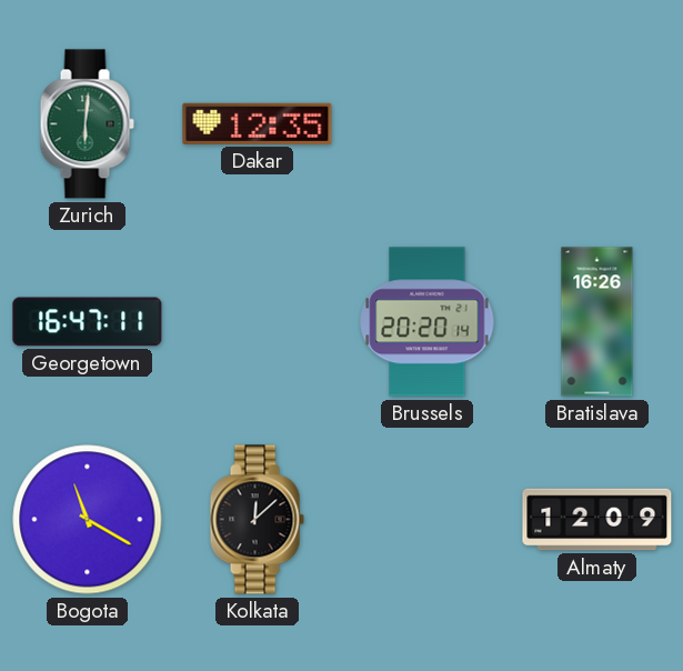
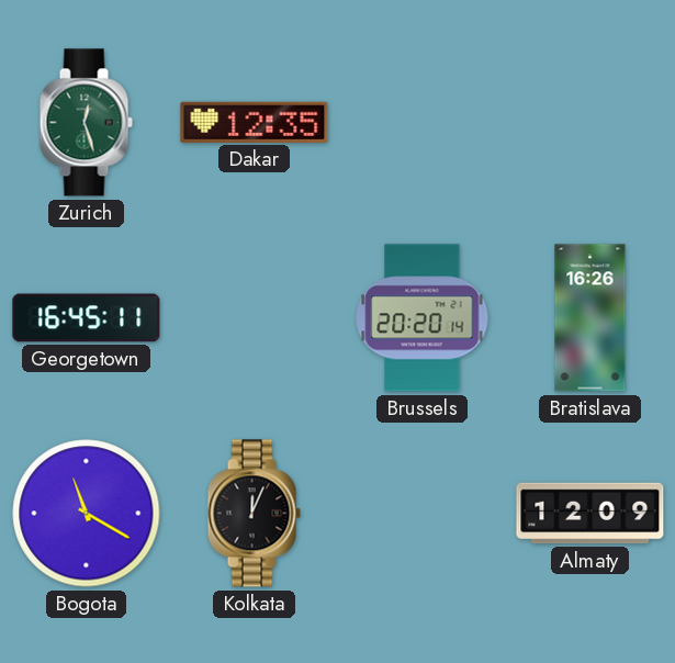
Zurich: 6:01 -> 12:27
Georgetown: 16:47 -> 16:45
Kolkata: 12:08 -> 12:04
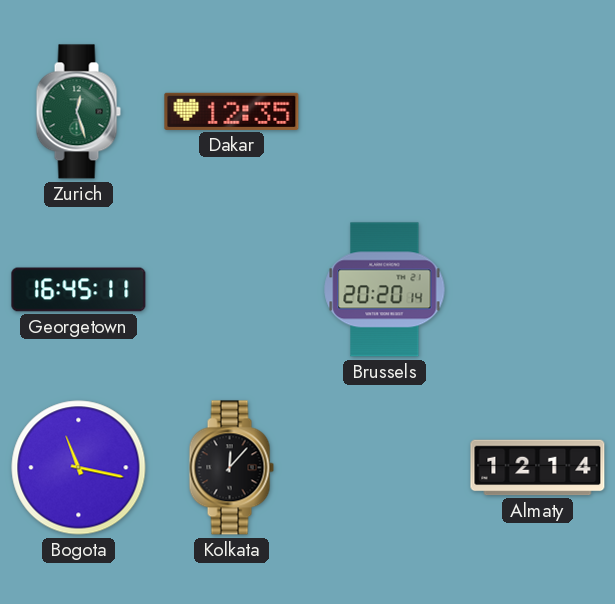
Bratislava: 16:26 -> none
Bogota: 11:20 -> 11:17
Kolkata: 12:04 -> 12:07
Almaty: 12:09 -> 12:14
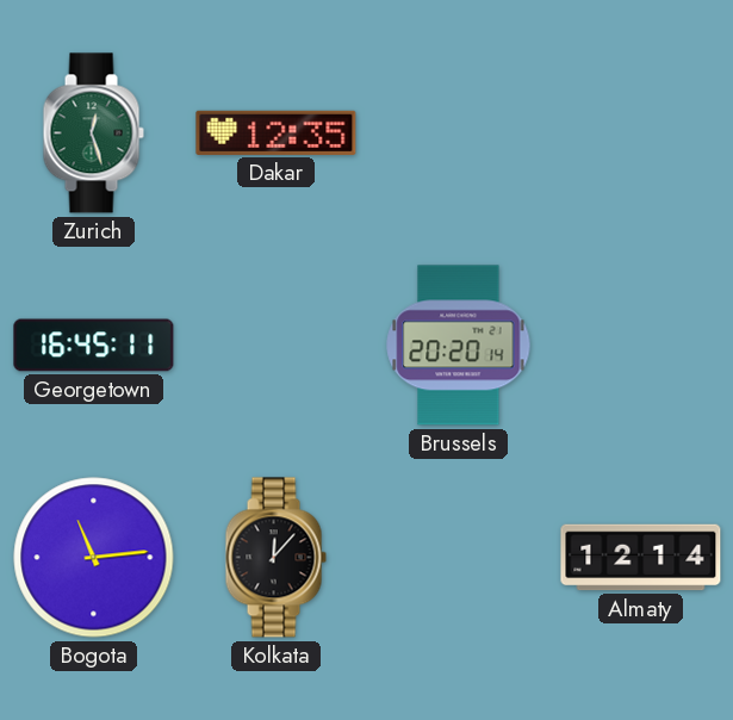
Bogota: 11:17 -> 11:14
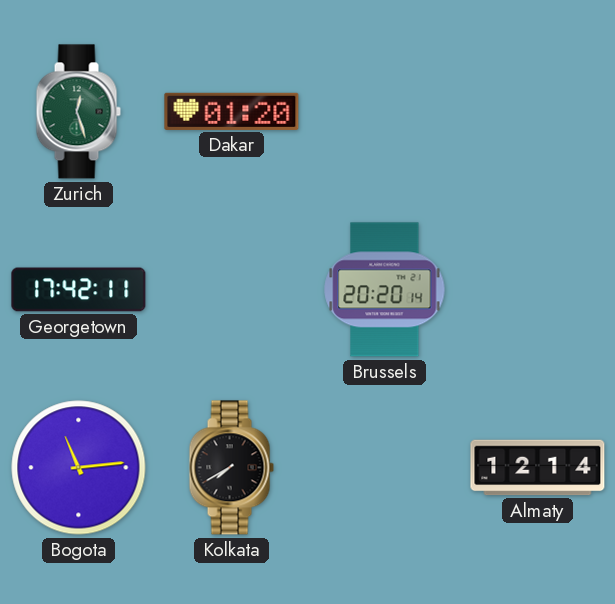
Dakar: 12:35 -> 01:20
Georgetown: 16:45 -> 17:42
Kolkata: 12:07 -> 7:40
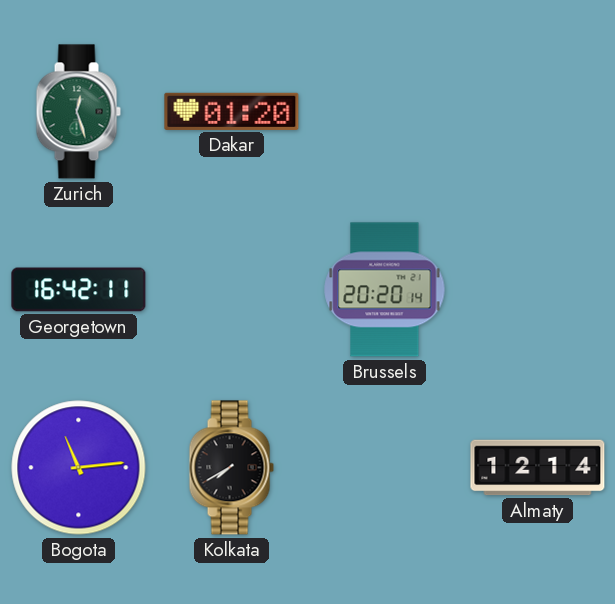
Georgetown: 17:42 -> 16:42
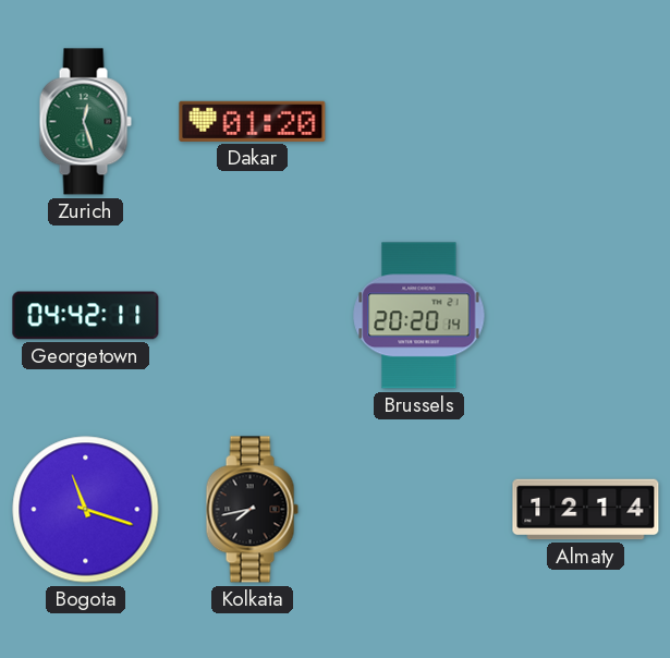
Georgetown: 16:42 -> 04:42
Bogota: 11:14 -> 11:18
Kolkata: 7:40 -> 7:43
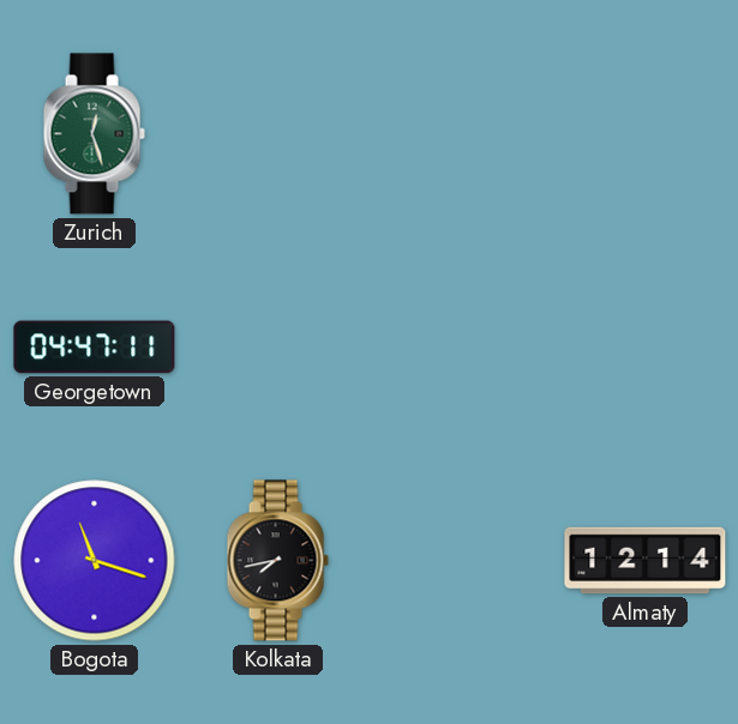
Dakar: 01:20 -> none
Georgetown: 04:42 -> 04:47
Brussels: 20:20 -> none
